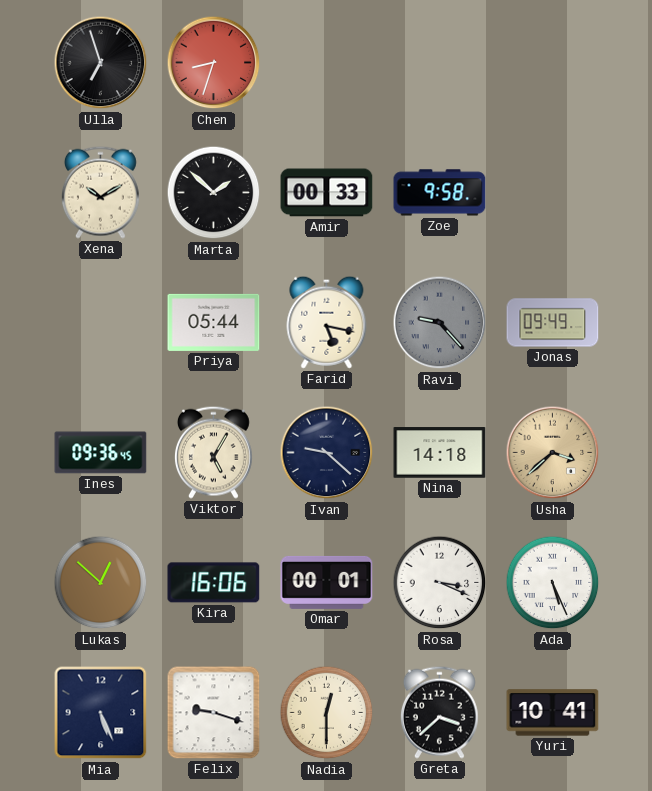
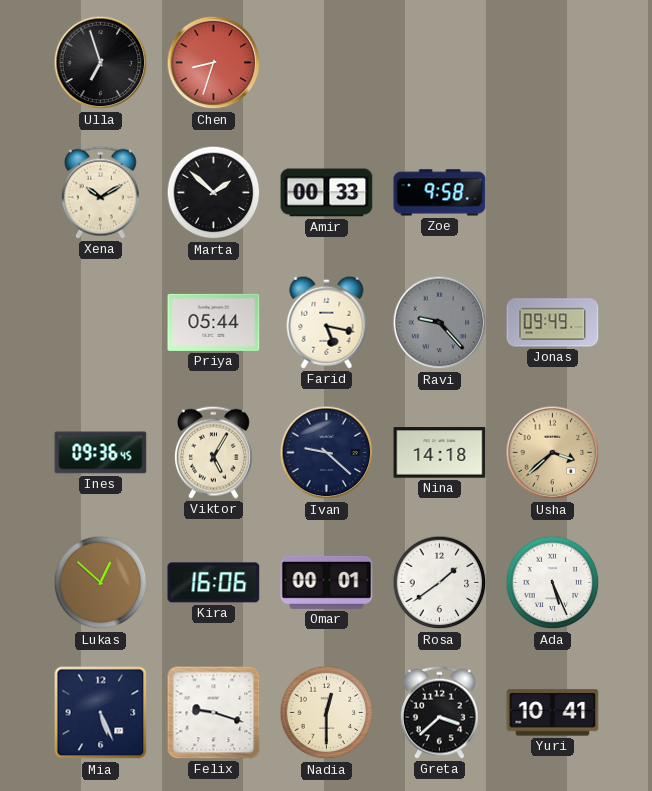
Rosa: 3:19 -> 1:39
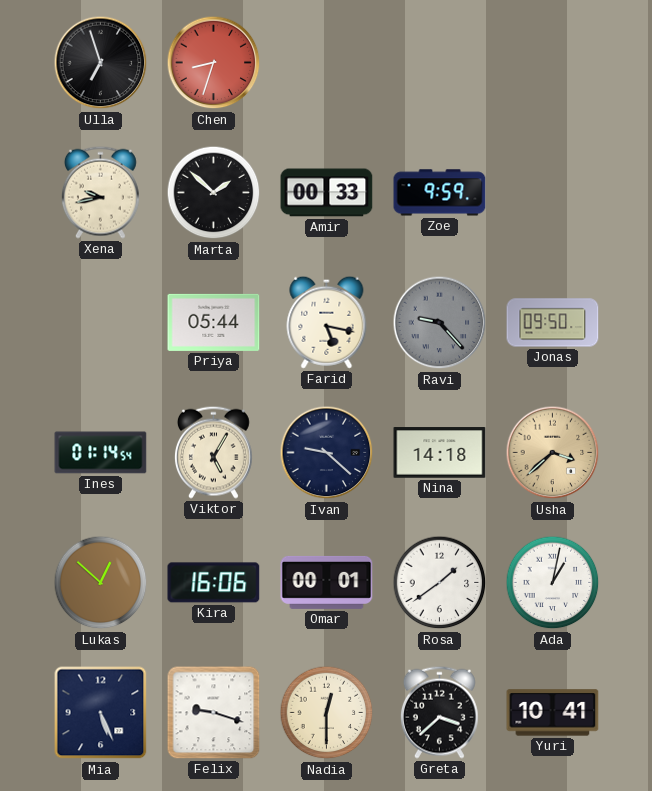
Xena: 10:10 -> 9:43
Zoe: 9:58 -> 9:59
Jonas: 09:49 -> 09:50
Ines: 09:36 -> 01:14
Ada: 5:26 -> 1:02
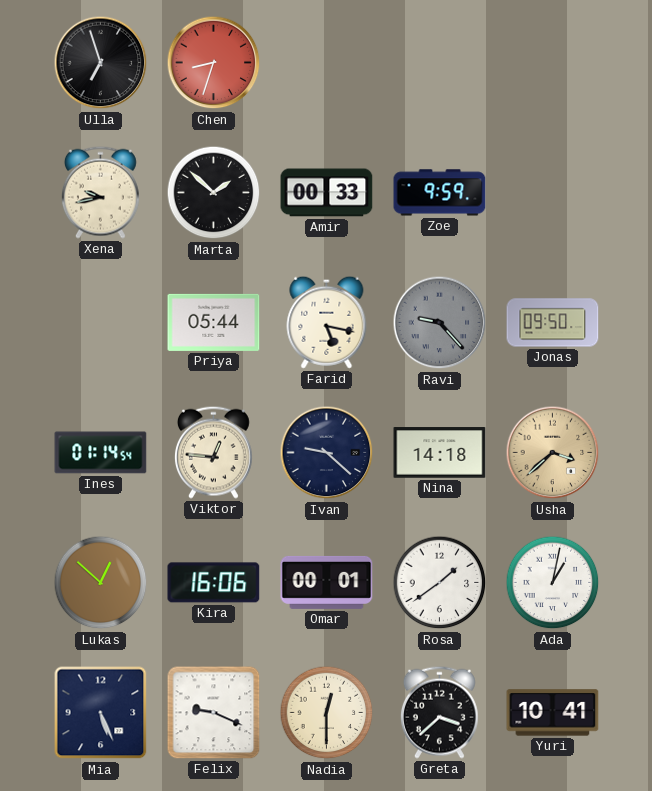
Viktor: 5:05 -> 12:46
Felix: 9:18 -> 9:19
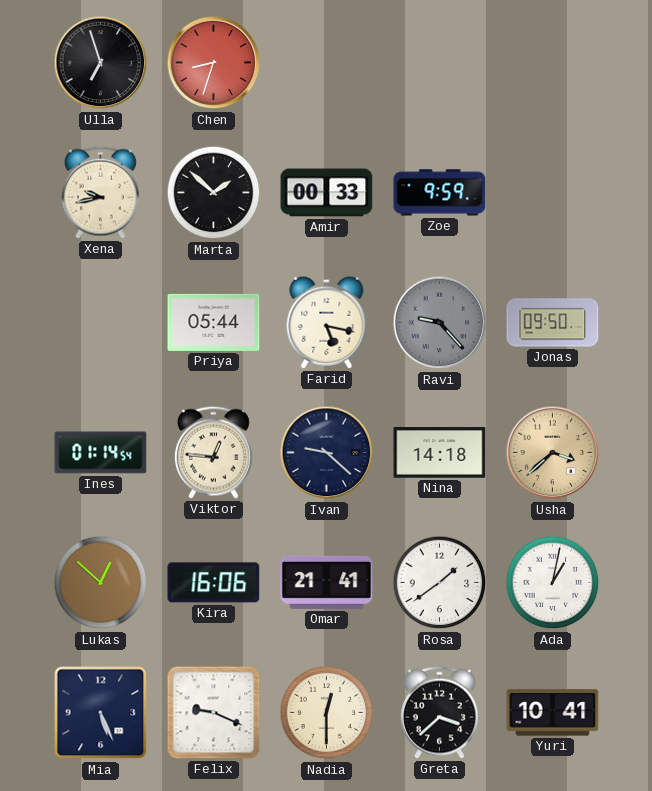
Omar: 00:01 -> 21:41
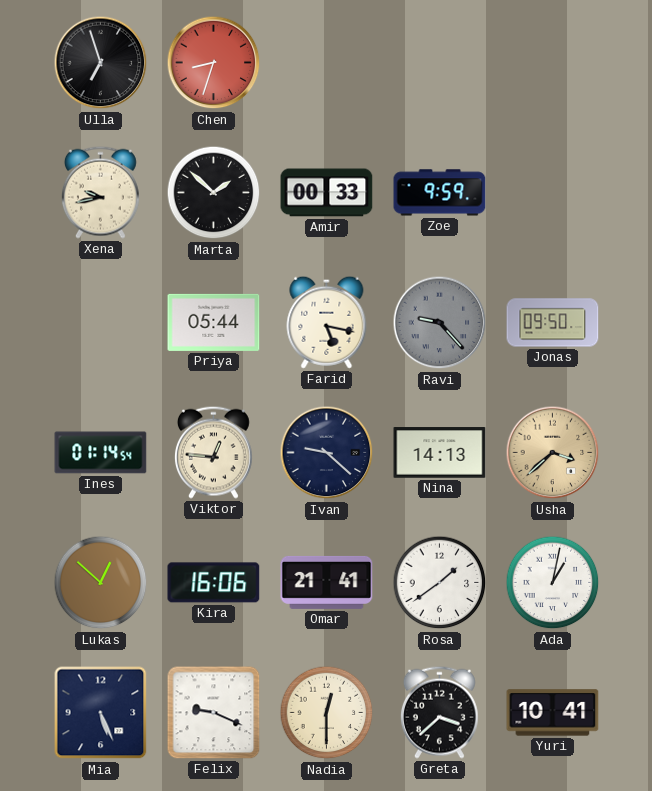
Nina: 14:18 -> 14:13
